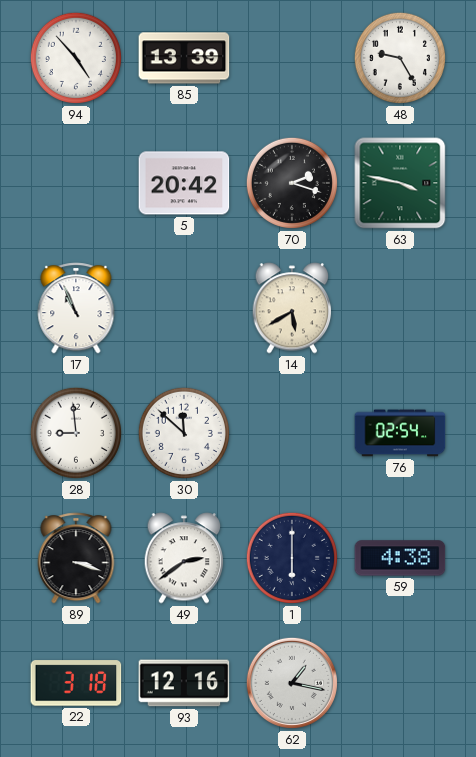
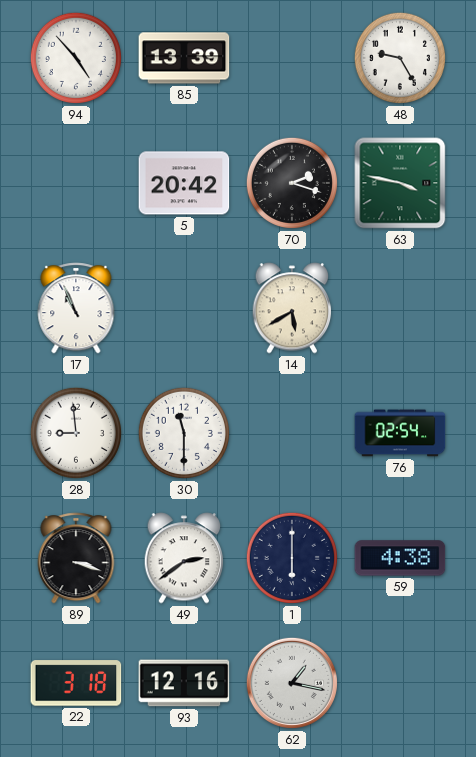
30: 11:52 -> 11:30
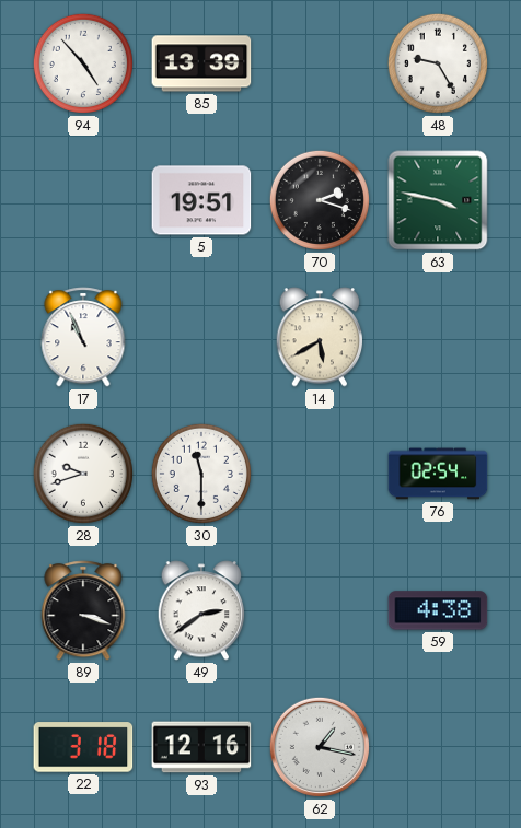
5: 20:42 -> 19:51
28: 8:59 -> 9:42
1: 6:00 -> none
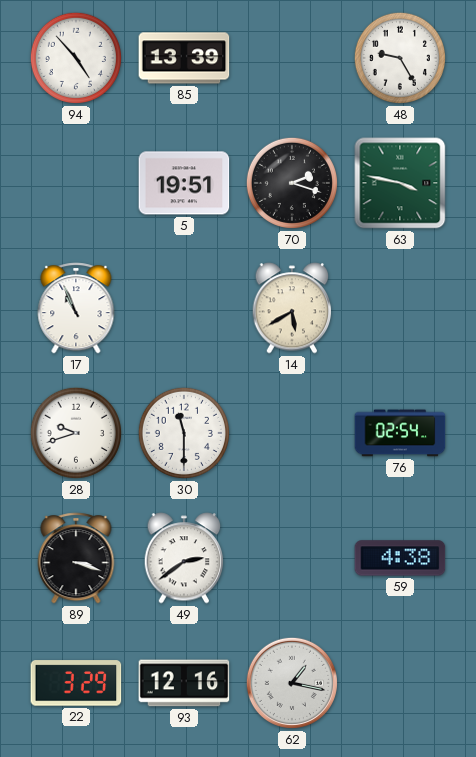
22: 3:18 -> 3:29
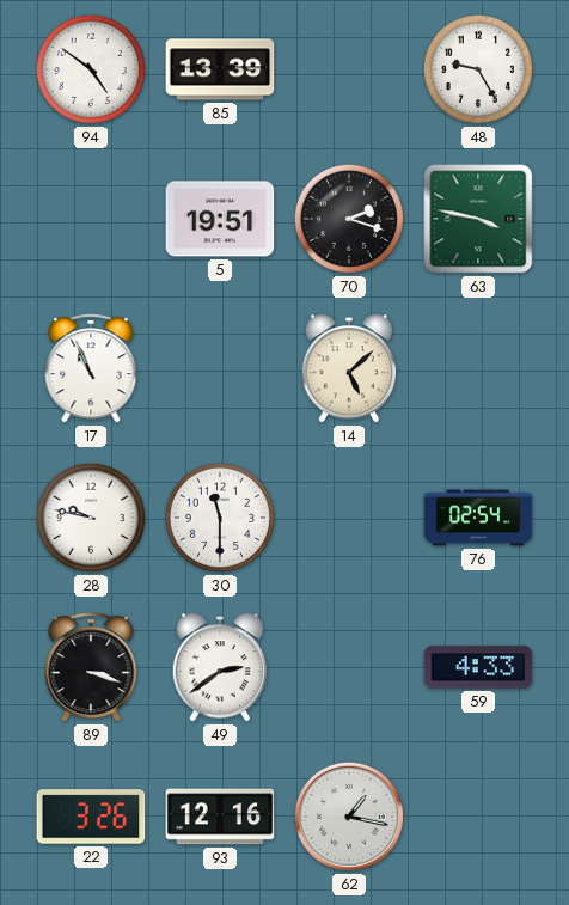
94: 4:53 -> 4:51
14: 5:40 -> 5:08
28: 9:42 -> 9:47
59: 4:38 -> 4:33
22: 3:29 -> 3:26
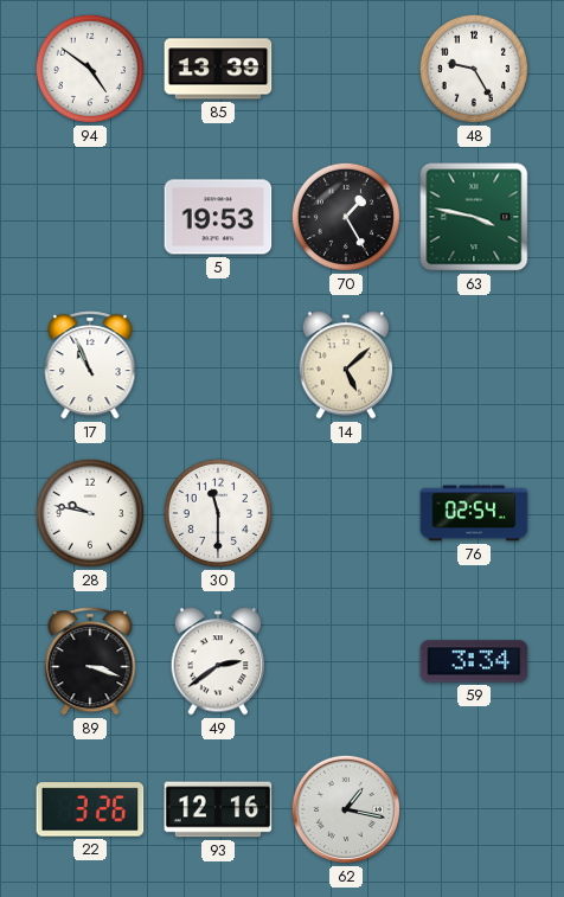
5: 19:51 -> 19:53
70: 2:18 -> 1:25
59: 4:33 -> 3:34
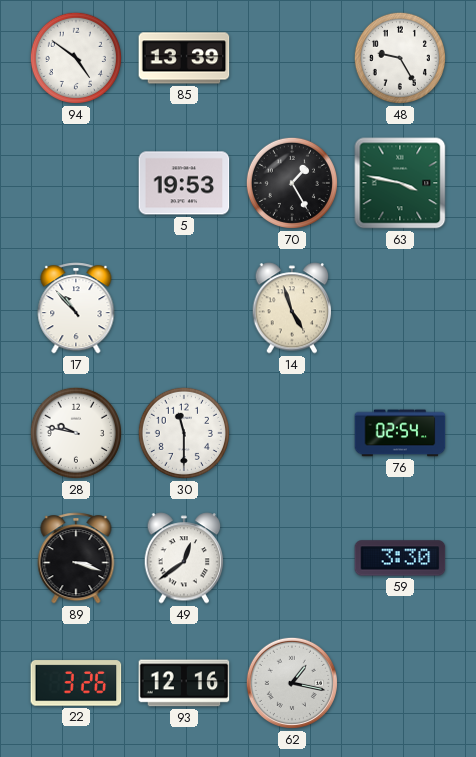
17: 10:56 -> 10:53
14: 5:08 -> 4:57
49: 2:39 -> 12:39
59: 3:34 -> 3:30
